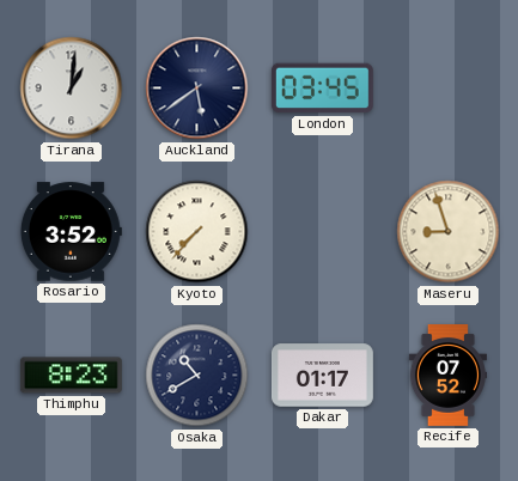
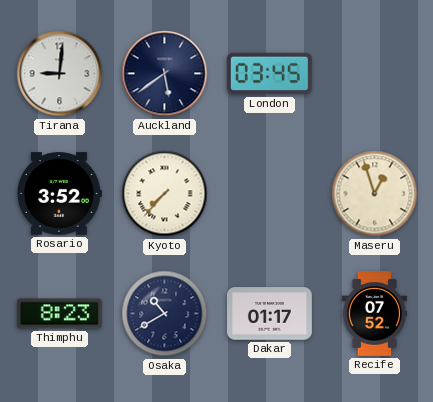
Tirana: 1:01 -> 9:01
Maseru: 8:57 -> 12:57
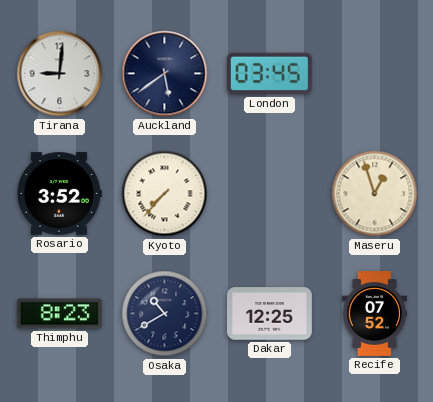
Dakar: 01:17 -> 12:25
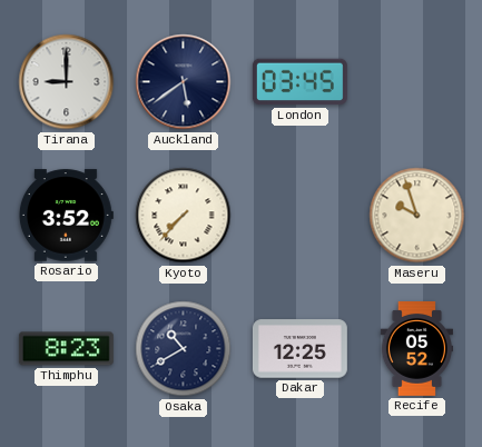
Tirana: 9:01 -> 9:00
Maseru: 12:57 -> 9:57
Recife: 07:52 -> 05:52
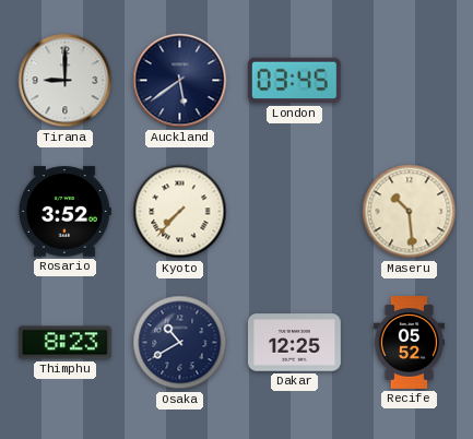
Maseru: 9:57 -> 10:29
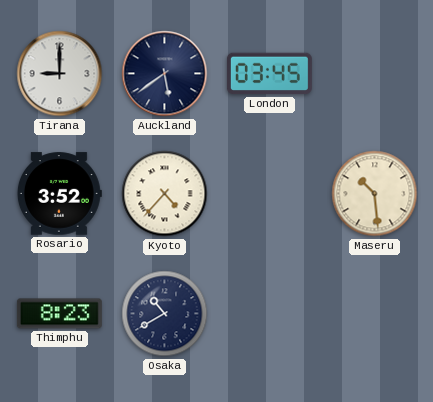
Kyoto: 7:37 -> 4:37
Dakar: 12:25 -> none
Recife: 05:52 -> none
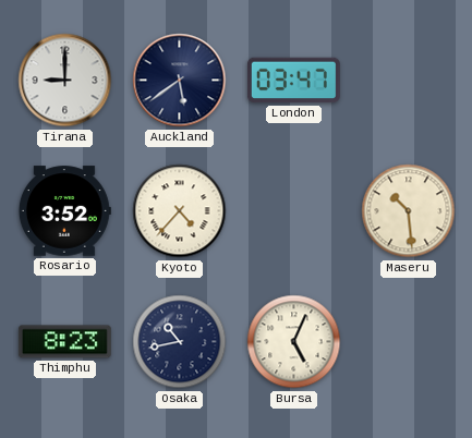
London: 03:45 -> 03:47
Osaka: 10:40 -> 10:43
Bursa: none -> 5:04
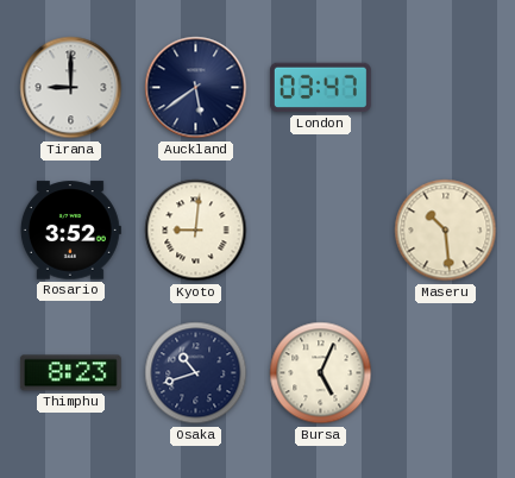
Kyoto: 4:37 -> 9:01
Osaka: 10:43 -> 10:42
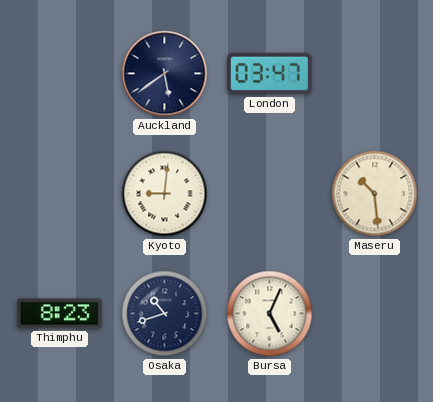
Tirana: 9:00 -> none
Rosario: 3:52 -> none
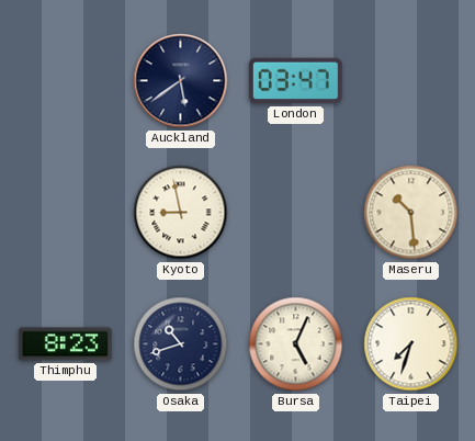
Kyoto: 9:01 -> 8:58
Taipei: none -> 7:33
